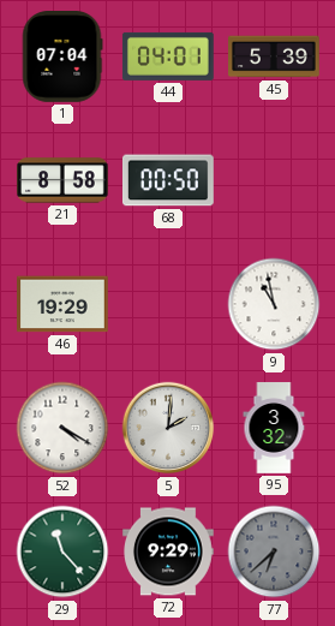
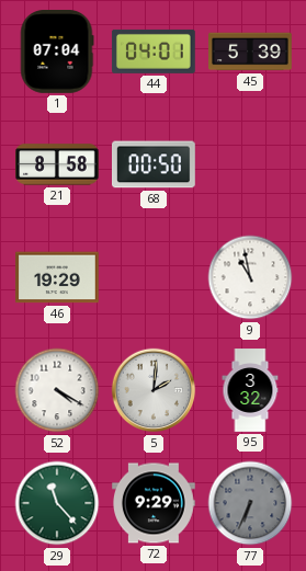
77: 6:38 -> 6:34
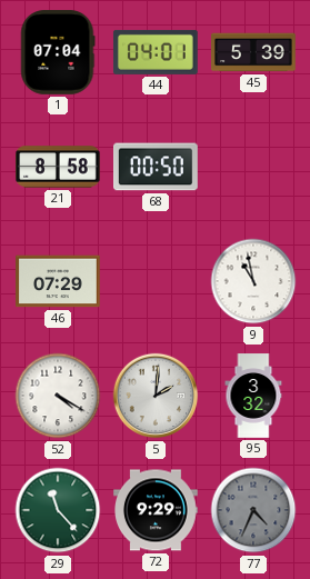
46: 19:29 -> 07:29
77: 6:34 -> 4:34
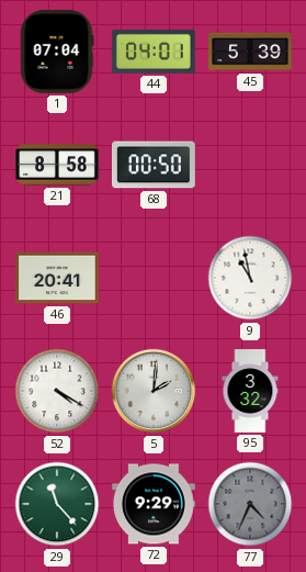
46: 07:29 -> 20:41
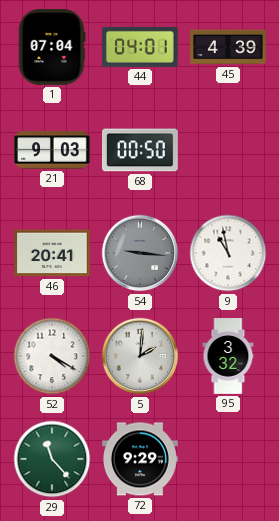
45: 5:39 -> 4:39
21: 8:58 -> 9:03
54: none -> 9:16
77: 4:34 -> none
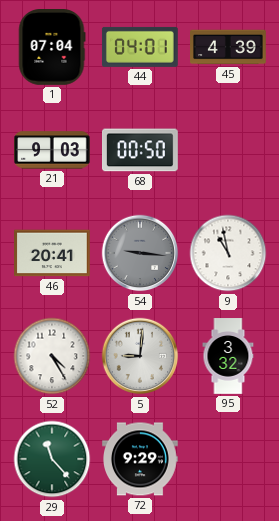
52: 4:20 -> 4:25
5: 2:01 -> 9:01
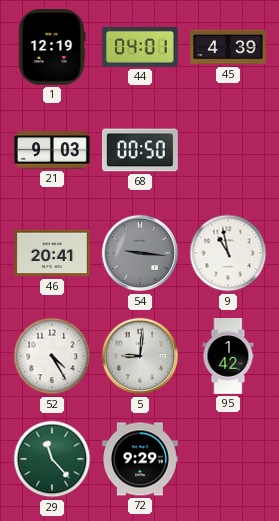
1: 07:04 -> 12:19
95: 3:32 -> 1:42
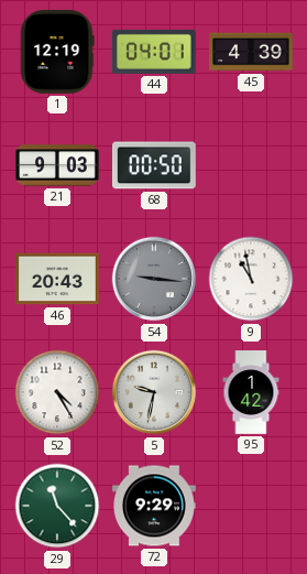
46: 20:41 -> 20:43
5: 9:01 -> 9:32
